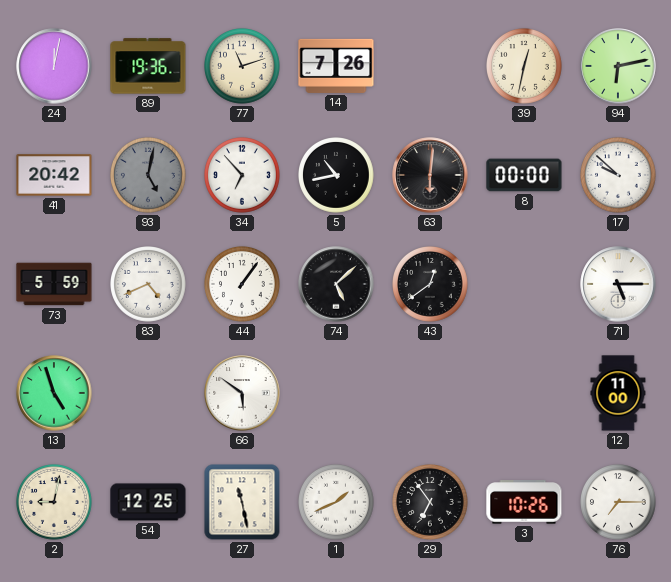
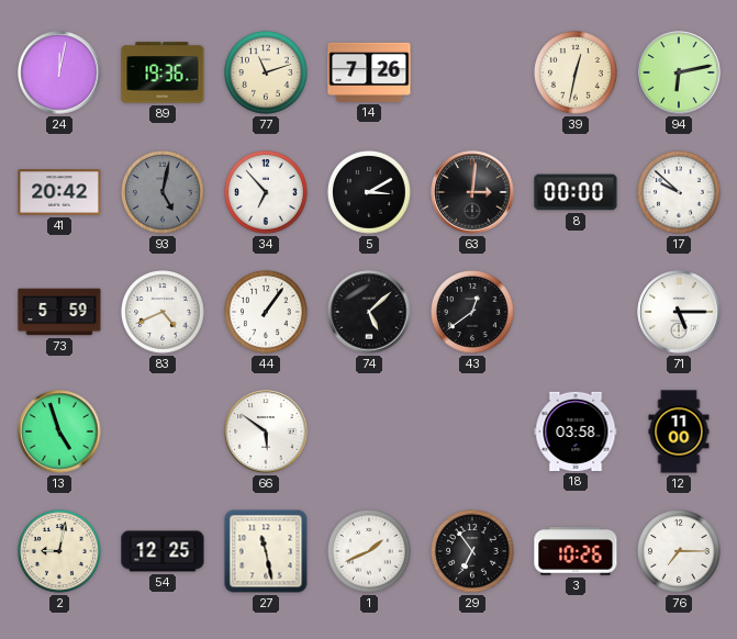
5: 10:43 -> 3:10
63: 6:01 -> 3:01
18: none -> 03:58
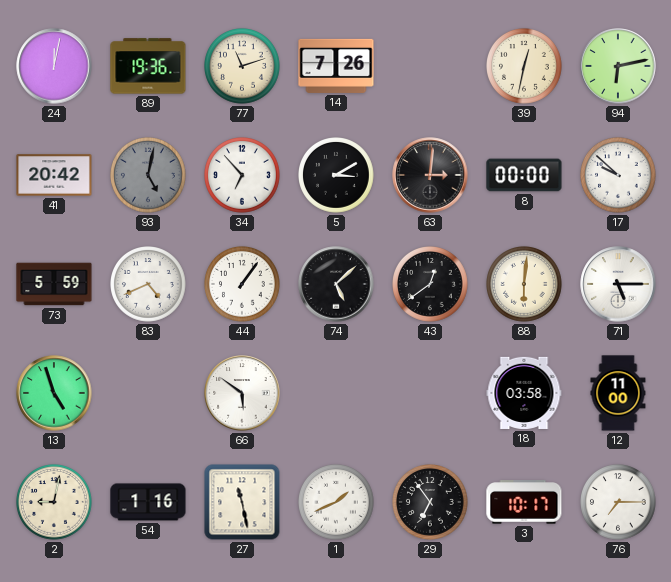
88: none -> 6:01
54: 12:25 -> 1:16
3: 10:26 -> 10:17
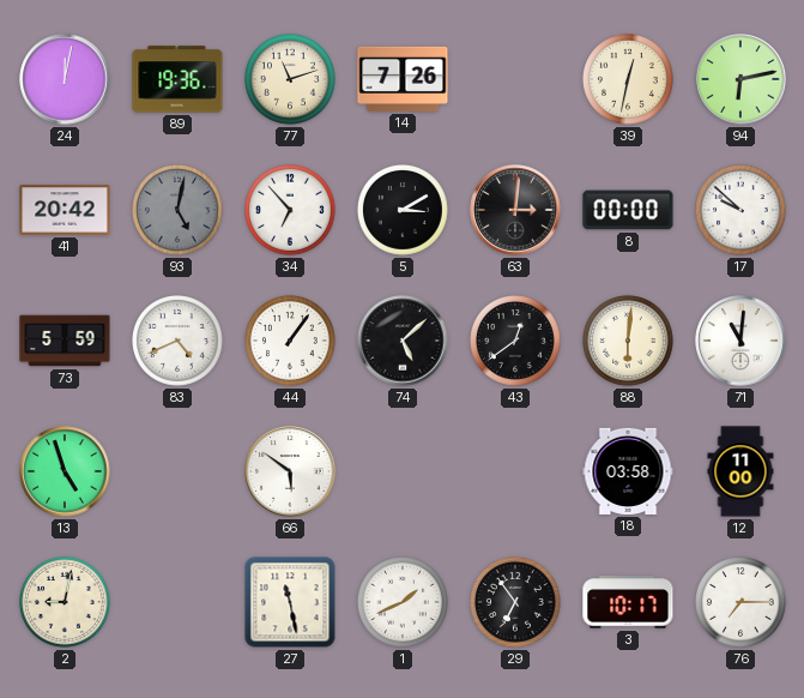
71: 5:15 -> 11:01
54: 1:16 -> none
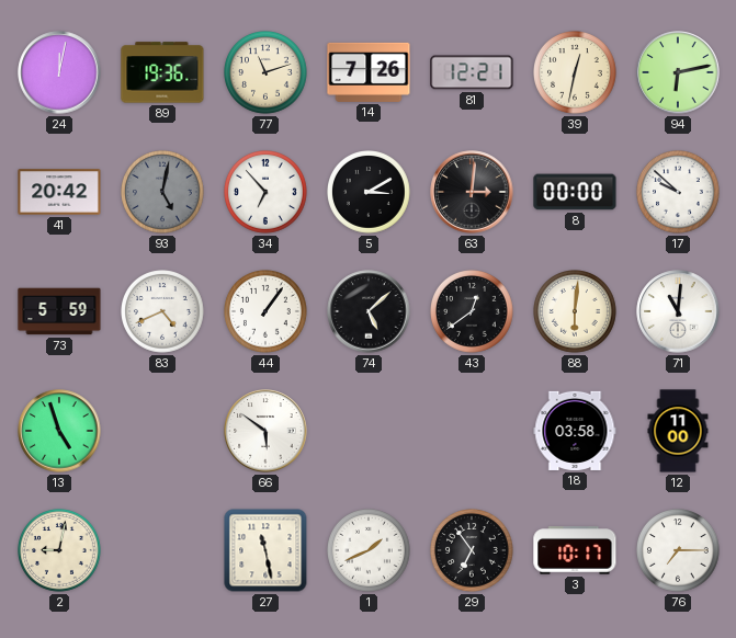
81: none -> 12:21
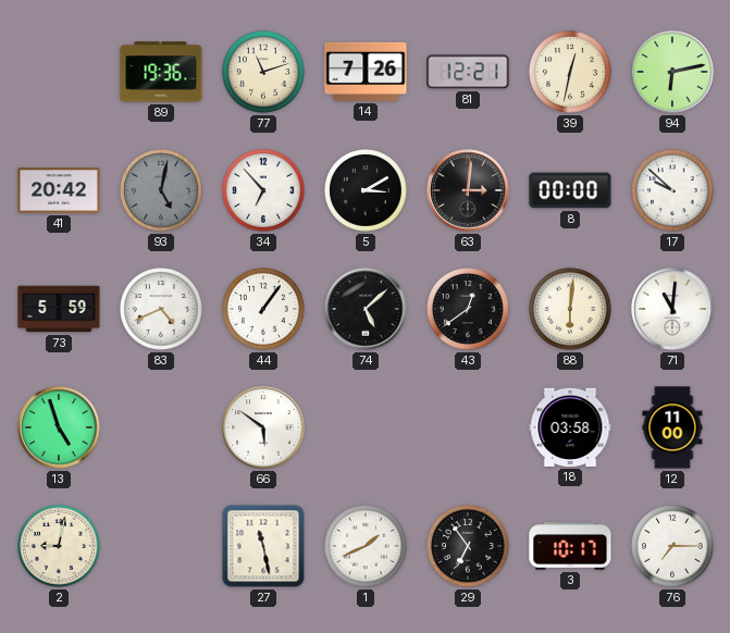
24: 12:02 -> none
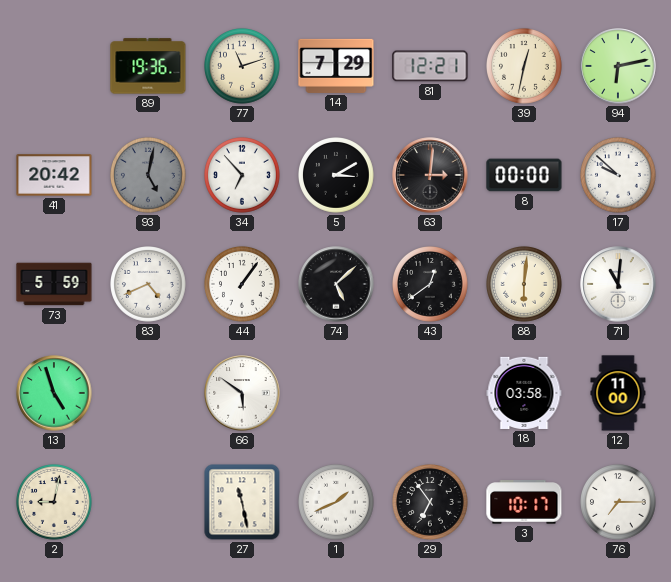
14: 7:26 -> 7:29
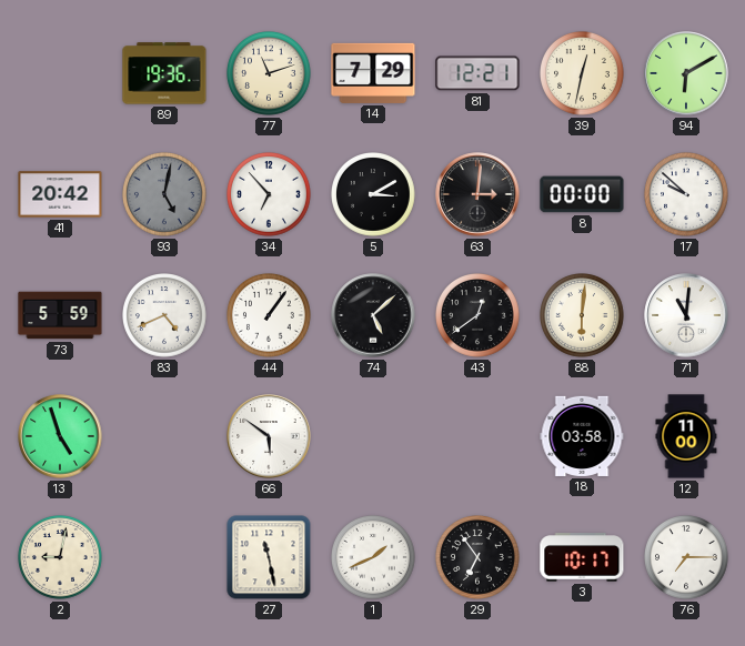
94: 6:13 -> 6:10
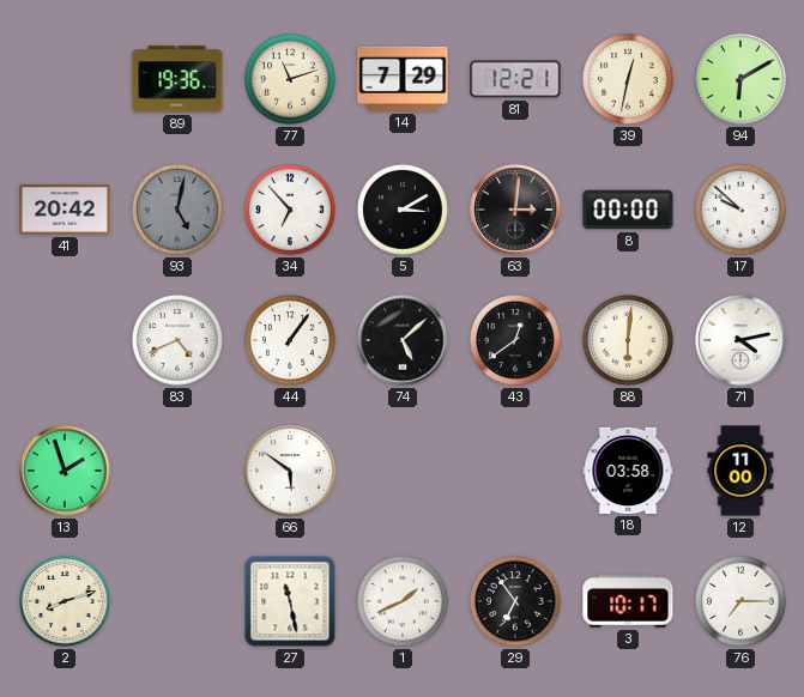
73: 5:59 -> none
71: 11:01 -> 4:13
13: 4:57 -> 1:57
2: 9:02 -> 8:12
